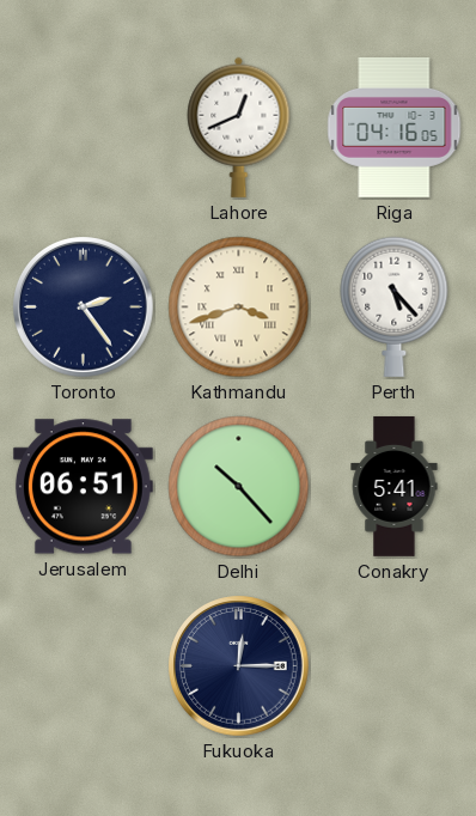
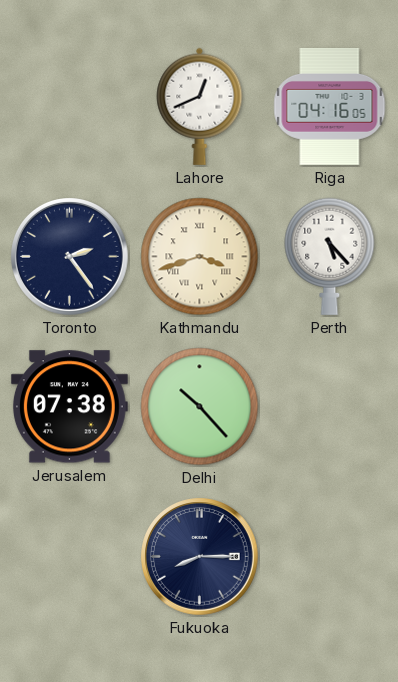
Jerusalem: 06:51 -> 07:38
Conakry: 5:41 -> none
Fukuoka: 12:15 -> 8:15
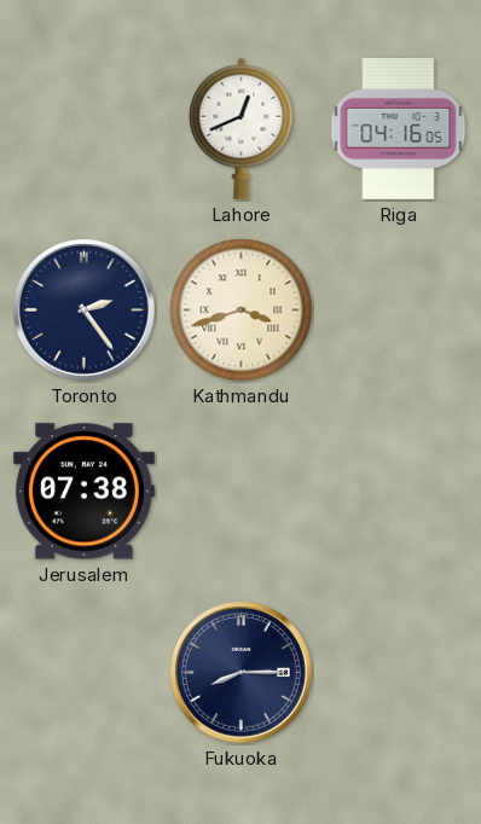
Perth: 5:23 -> none
Delhi: 10:23 -> none
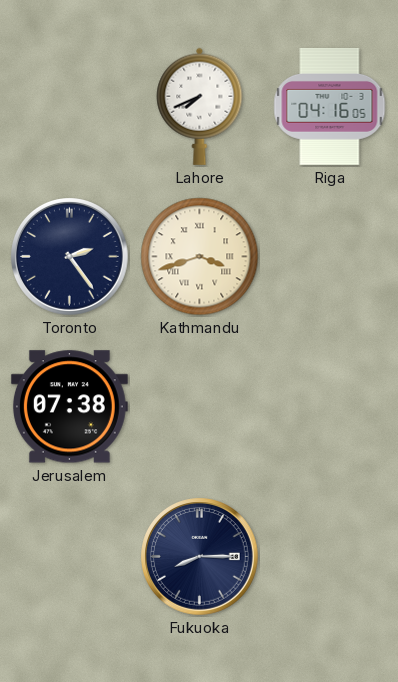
Lahore: 12:41 -> 7:41
